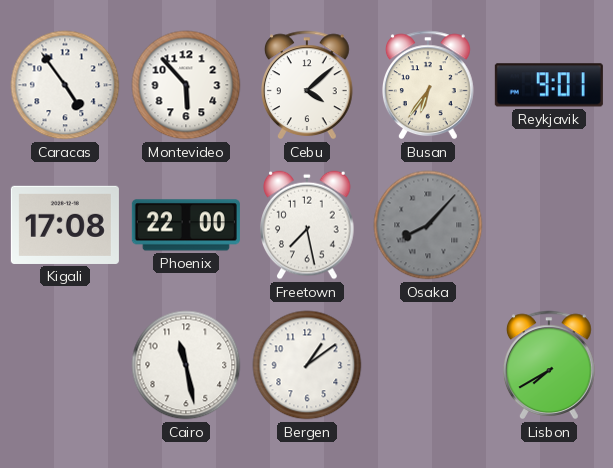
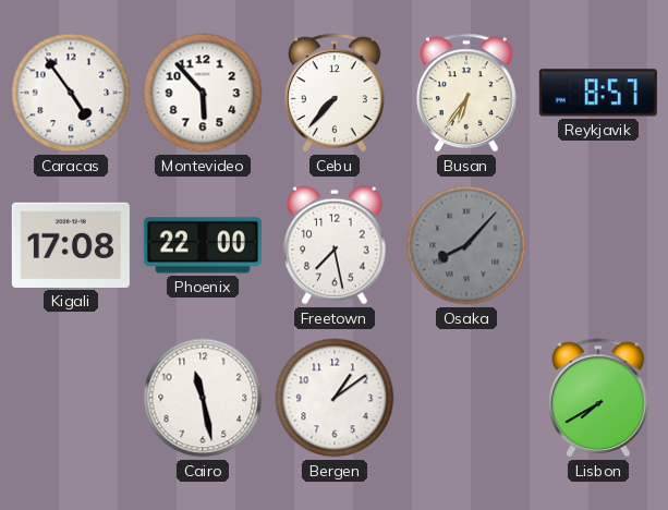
Cebu: 4:08 -> 7:37
Reykjavik: 9:01 -> 8:57
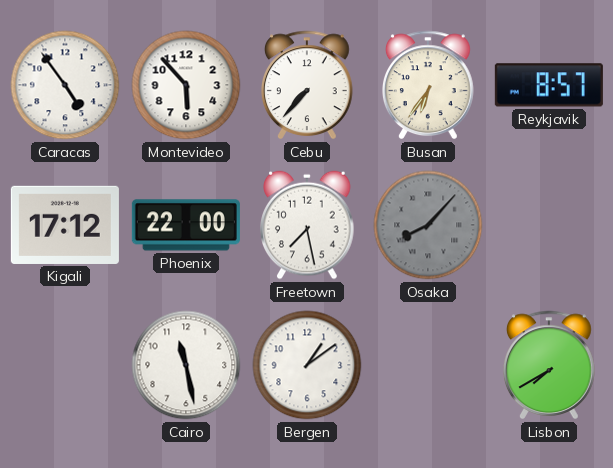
Kigali: 17:08 -> 17:12
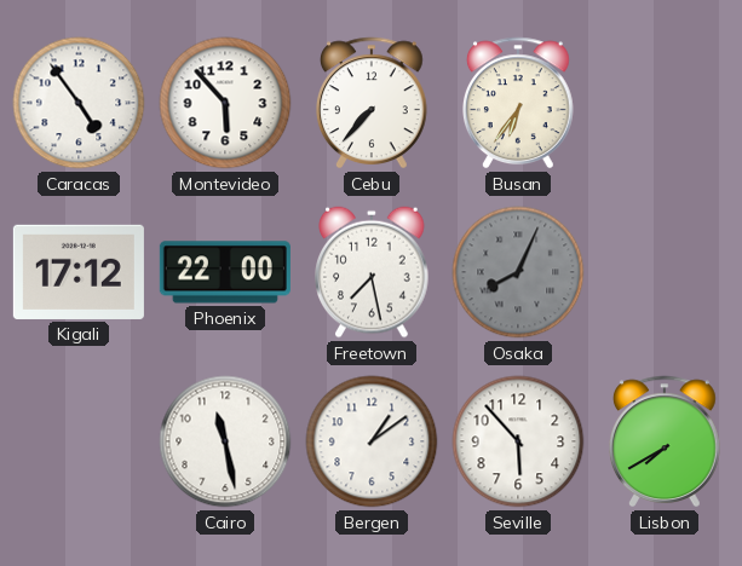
Reykjavik: 8:57 -> none
Osaka: 8:07 -> 8:04
Seville: none -> 5:53
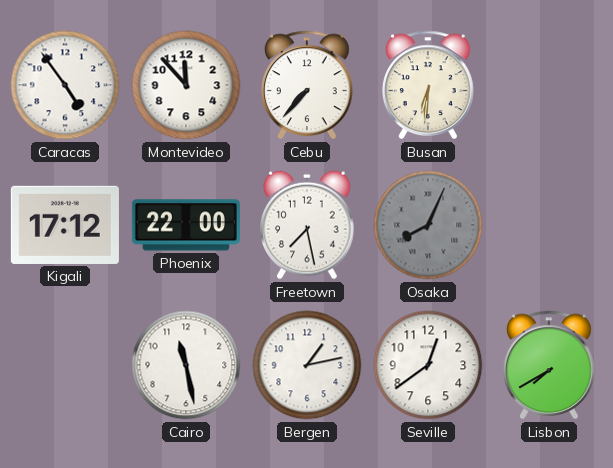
Montevideo: 5:53 -> 11:53
Busan: 6:36 -> 6:31
Bergen: 1:09 -> 1:13
Seville: 5:53 -> 12:39
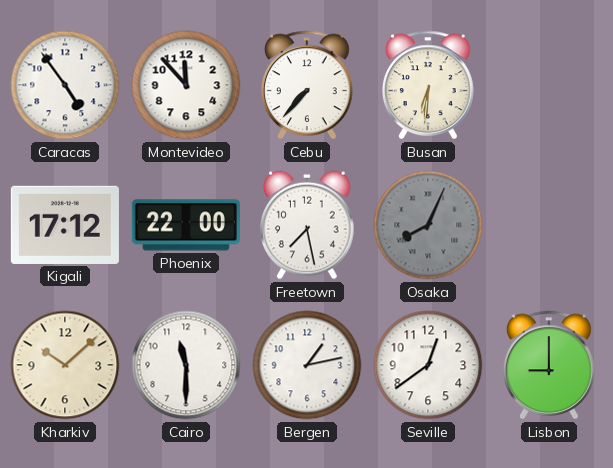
Kharkiv: none -> 10:08
Cairo: 11:28 -> 11:30
Lisbon: 7:40 -> 9:00
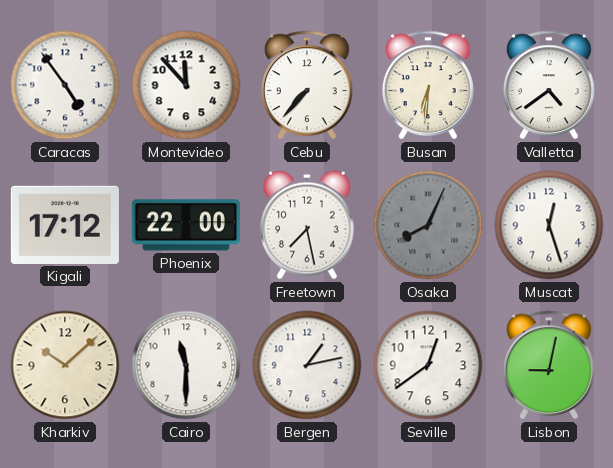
Valletta: none -> 4:39
Muscat: none -> 12:27
Lisbon: 9:00 -> 9:02
